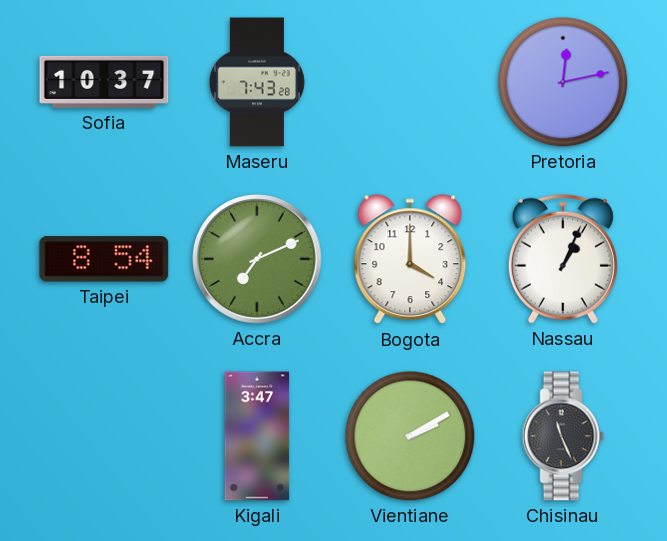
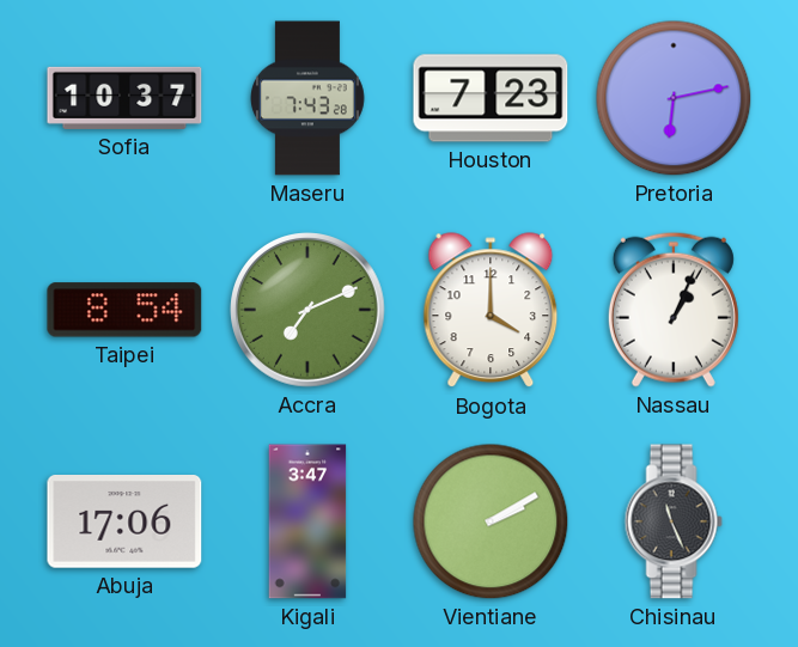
Houston: none -> 7:23
Pretoria: 12:13 -> 6:13
Abuja: none -> 17:06
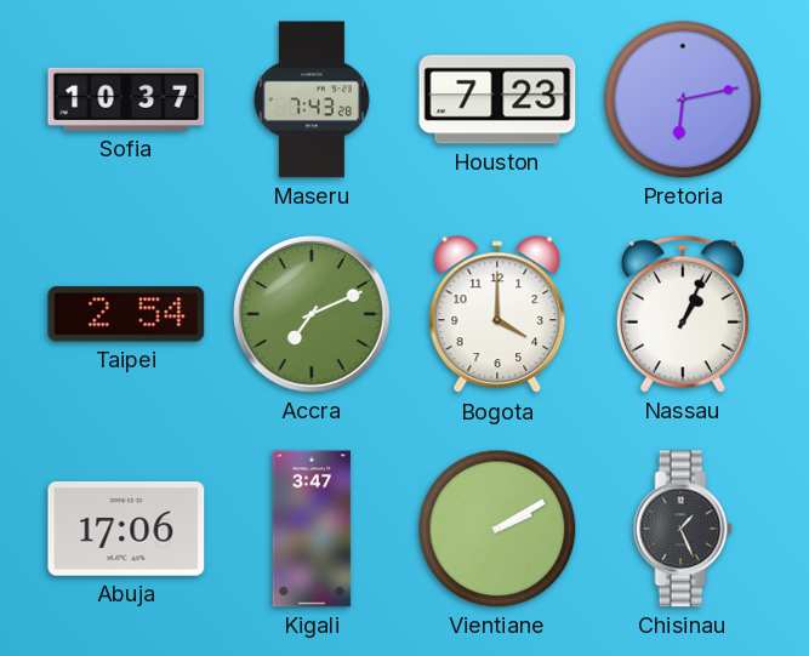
Taipei: 8:54 -> 2:54
Chisinau: 11:26 -> 1:26
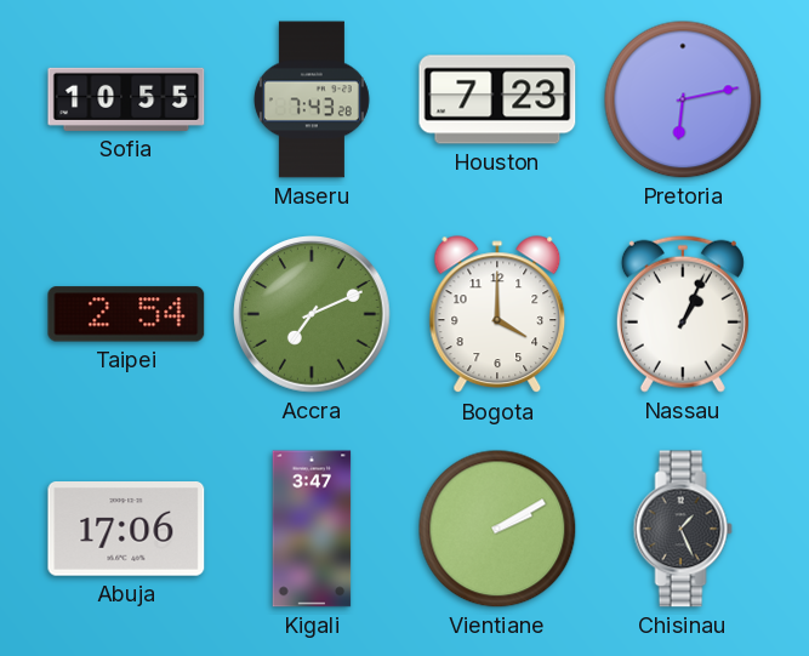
Sofia: 10:37 -> 10:55
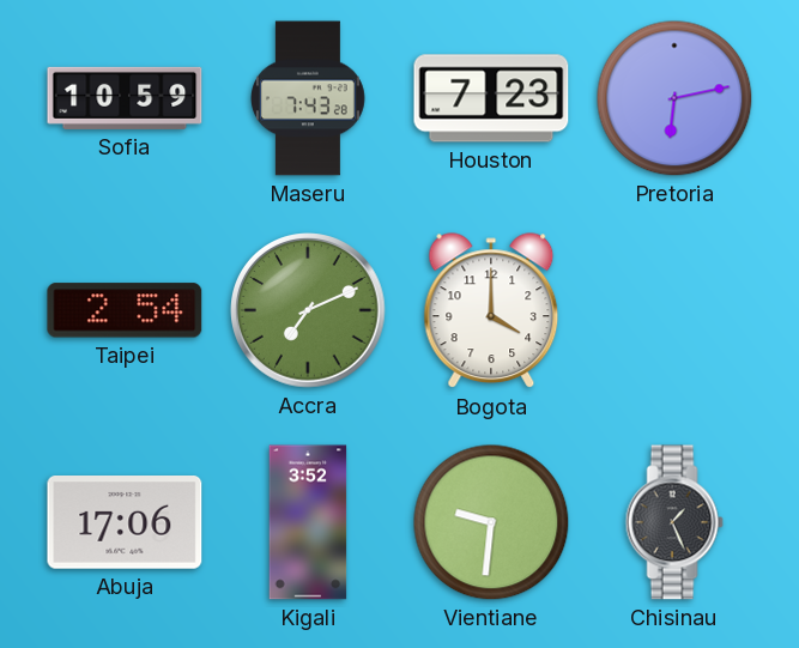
Sofia: 10:55 -> 10:59
Nassau: 1:04 -> none
Kigali: 3:47 -> 3:52
Vientiane: 2:10 -> 9:31
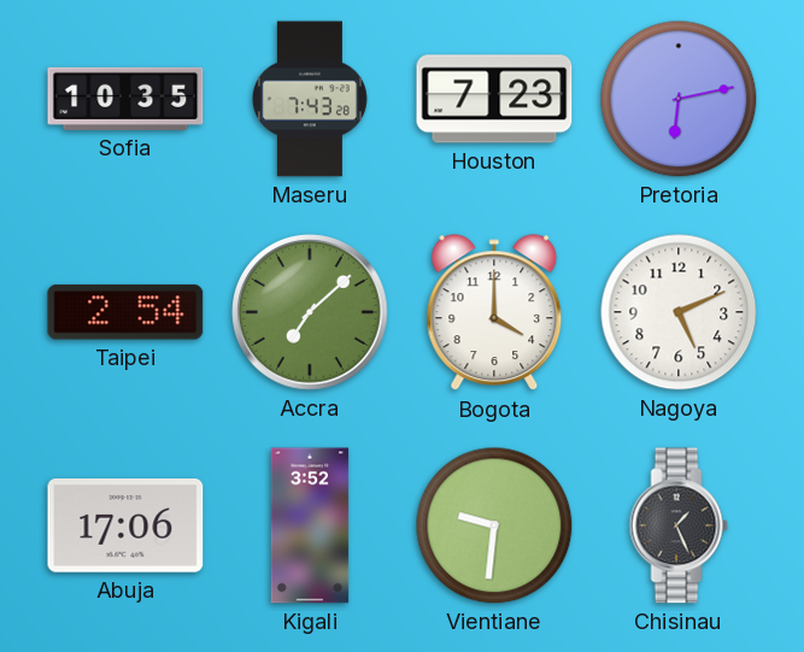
Sofia: 10:59 -> 10:35
Accra: 7:11 -> 7:08
Nagoya: none -> 5:11
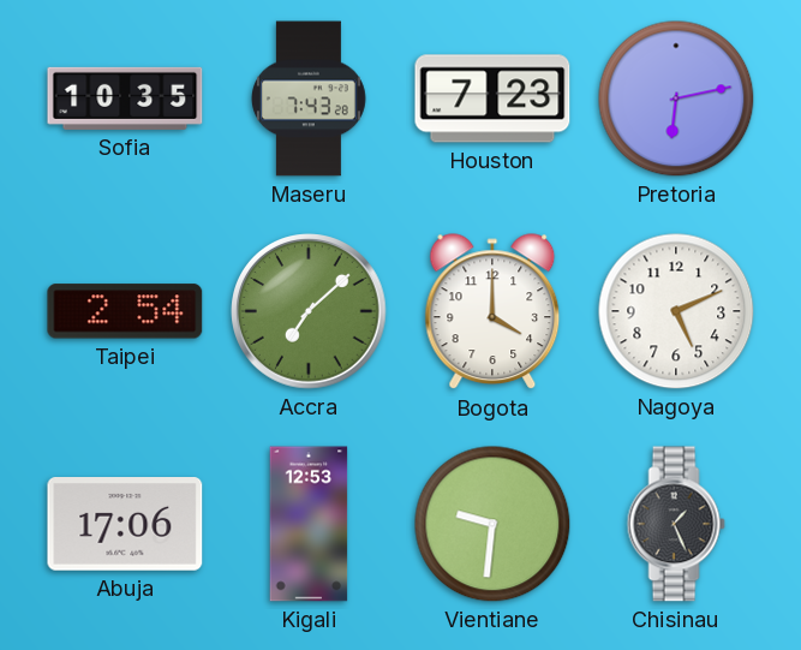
Kigali: 3:52 -> 12:53
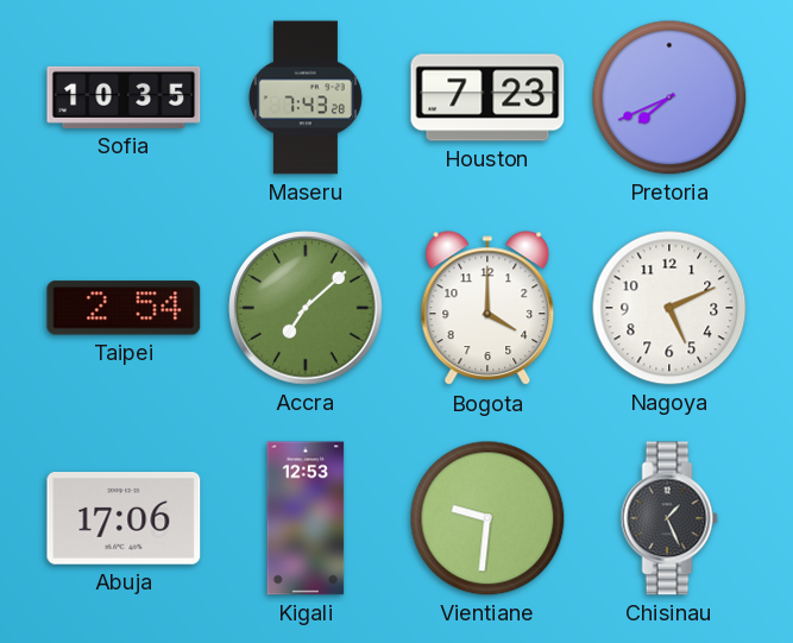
Pretoria: 6:13 -> 7:41
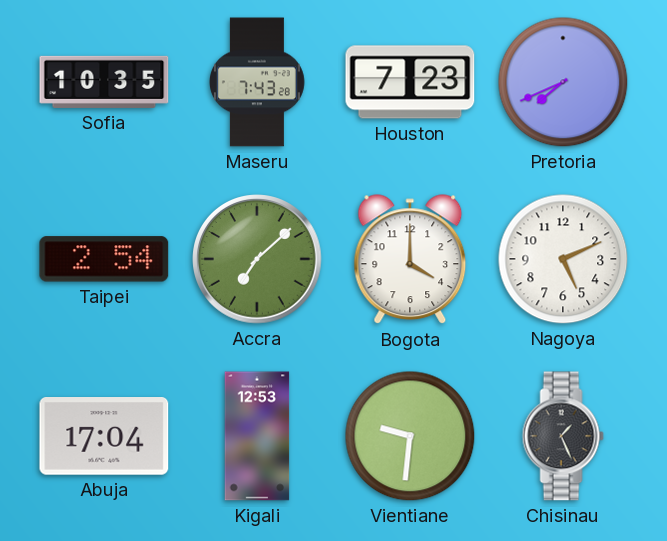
Abuja: 17:06 -> 17:04
